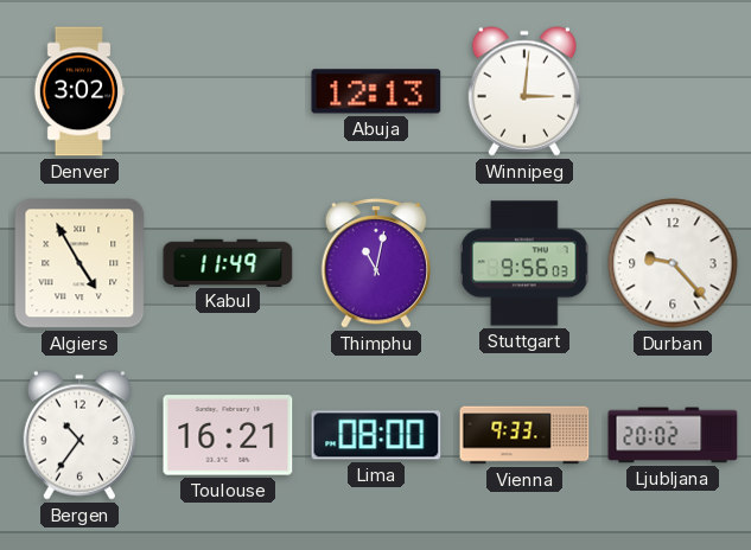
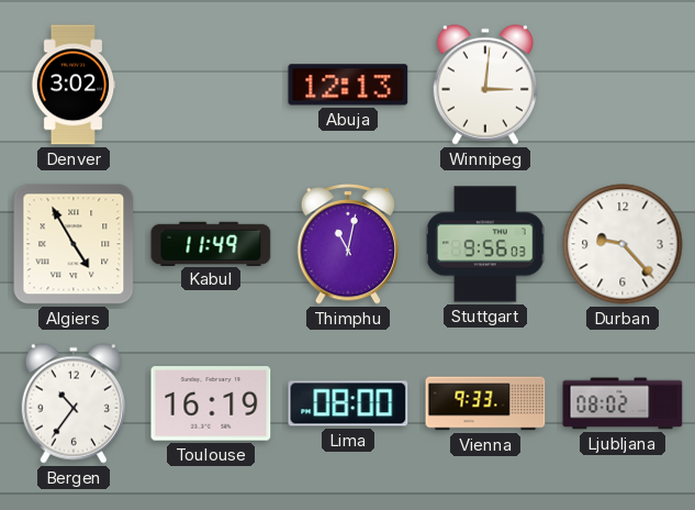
Toulouse: 16:21 -> 16:19
Ljubljana: 20:02 -> 08:02
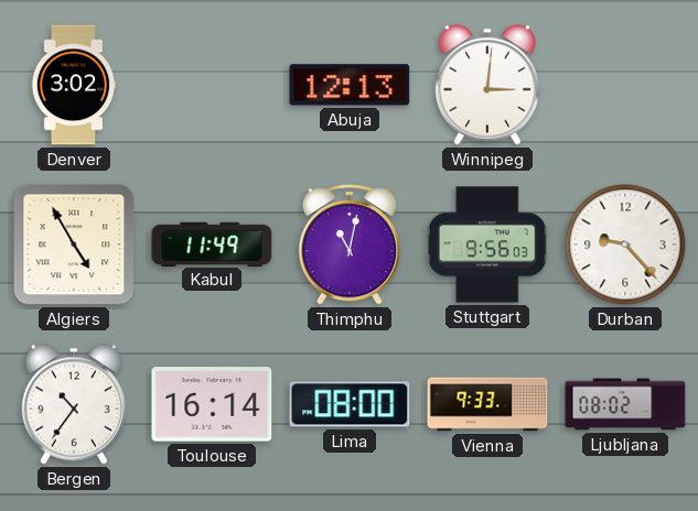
Toulouse: 16:19 -> 16:14
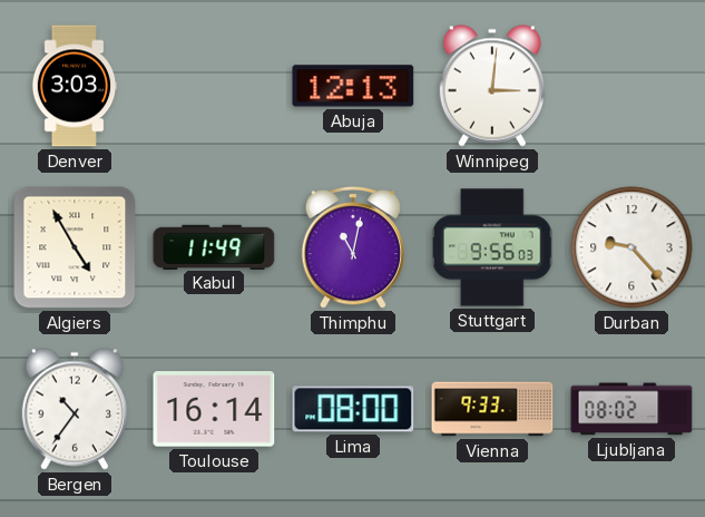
Denver: 3:02 -> 3:03
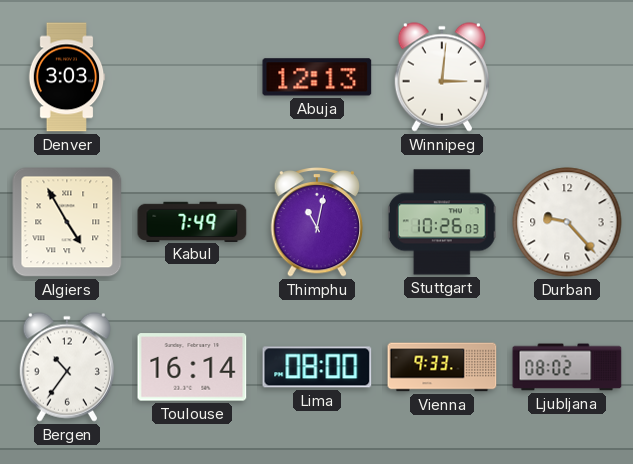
Kabul: 11:49 -> 7:49
Stuttgart: 9:56 -> 10:26
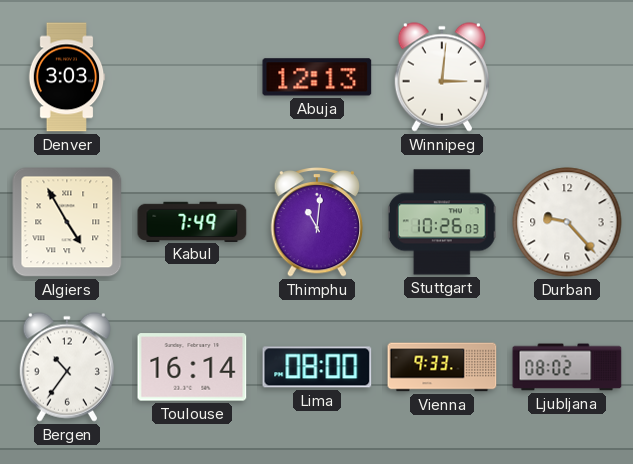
Thimphu: 11:02 -> 11:01
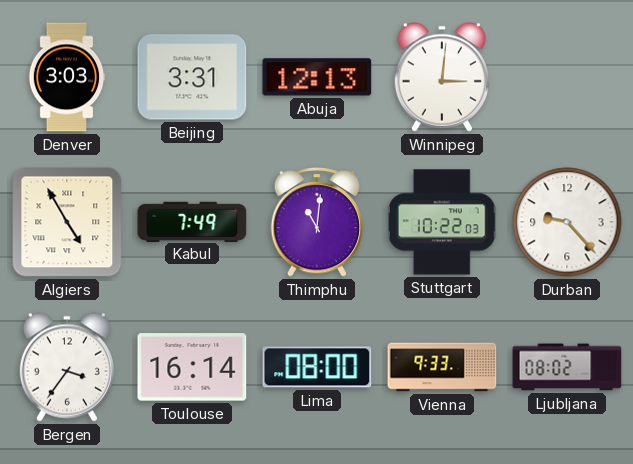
Beijing: none -> 3:31
Stuttgart: 10:26 -> 10:22
Bergen: 10:36 -> 3:36
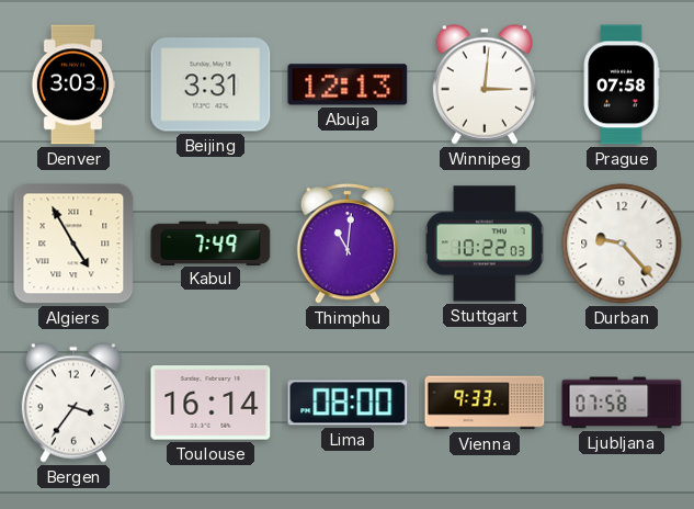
Prague: none -> 07:58
Ljubljana: 08:02 -> 07:58
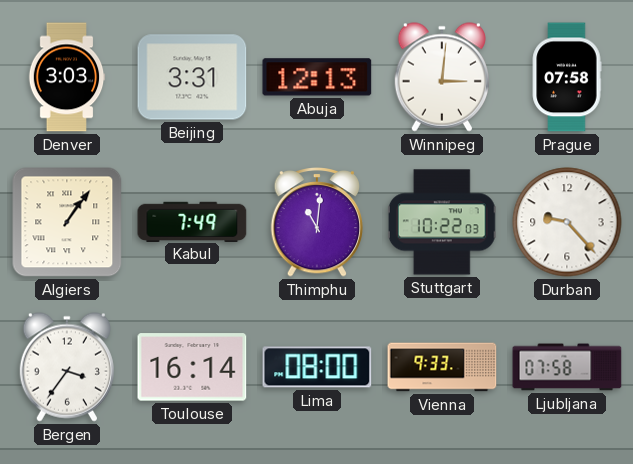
Algiers: 4:55 -> 1:06
